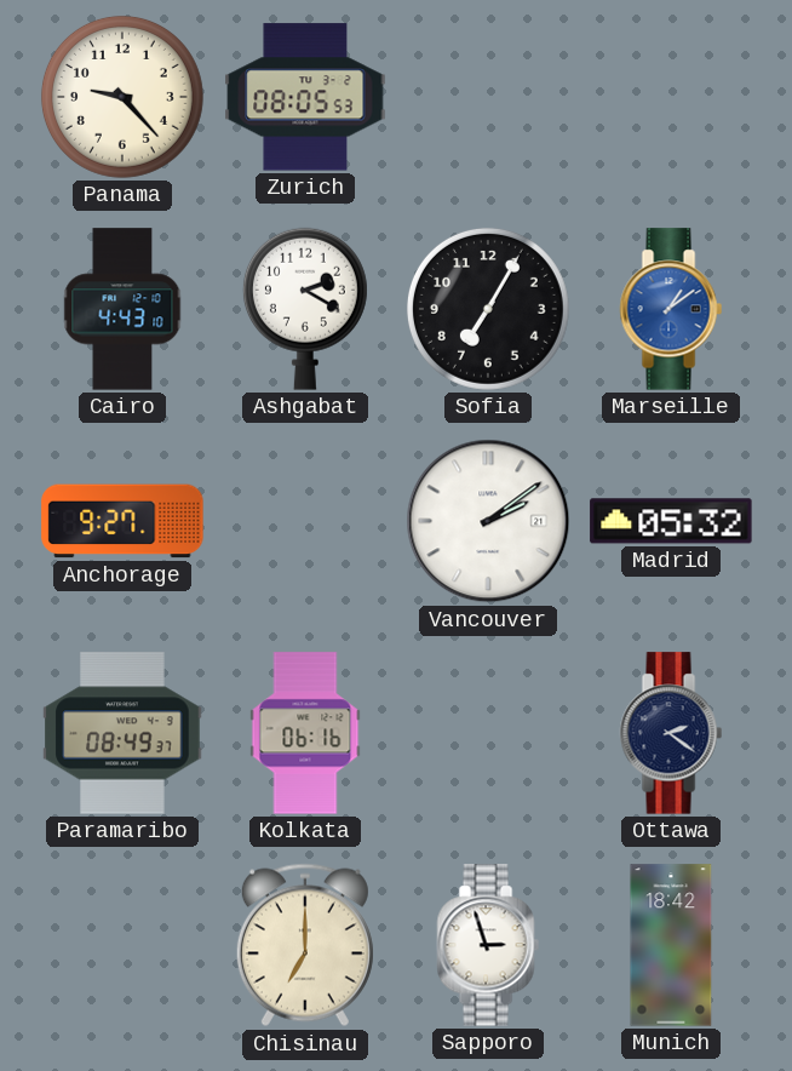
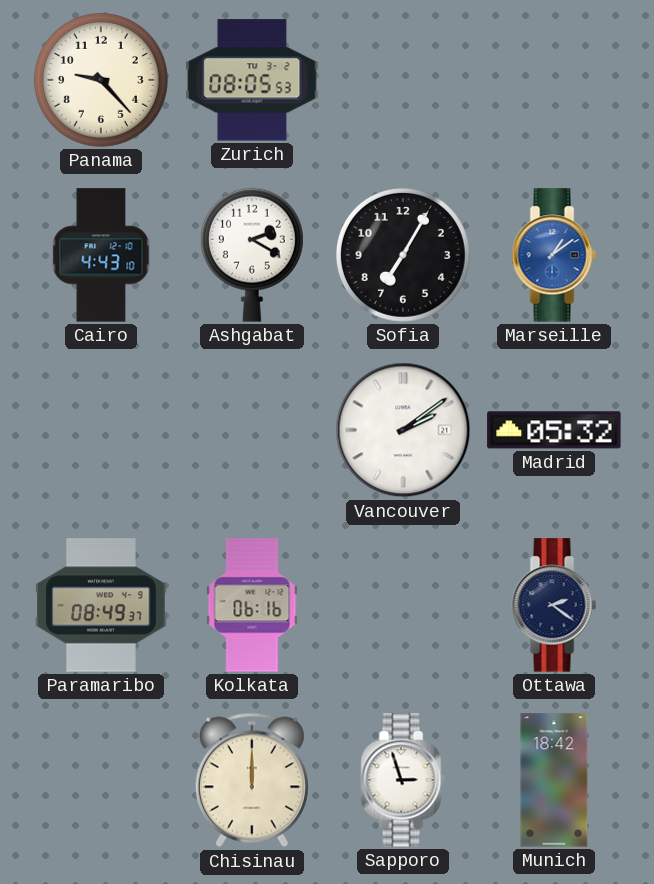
Anchorage: 9:27 -> none
Chisinau: 7:00 -> 12:00
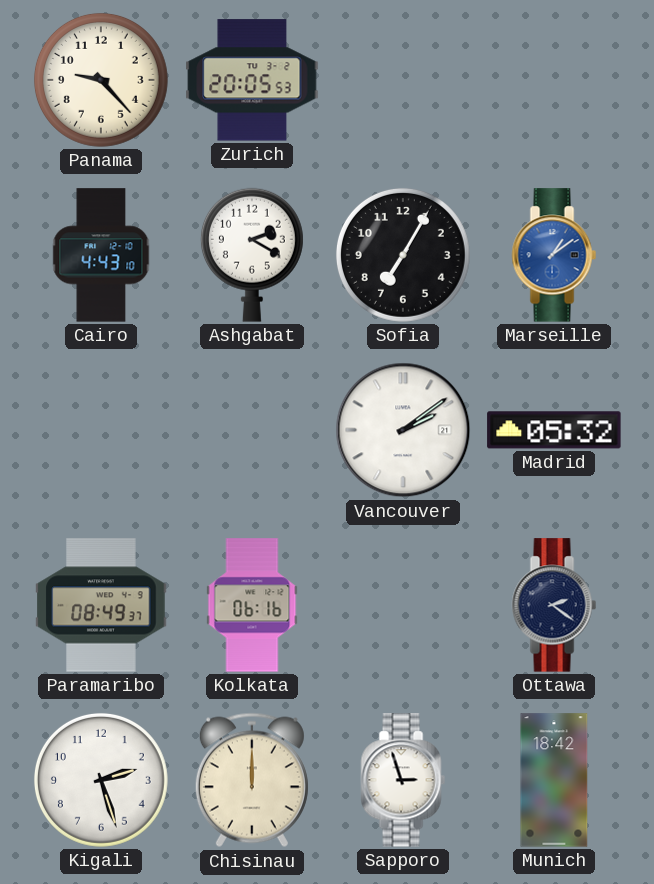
Zurich: 08:05 -> 20:05
Kigali: none -> 2:27
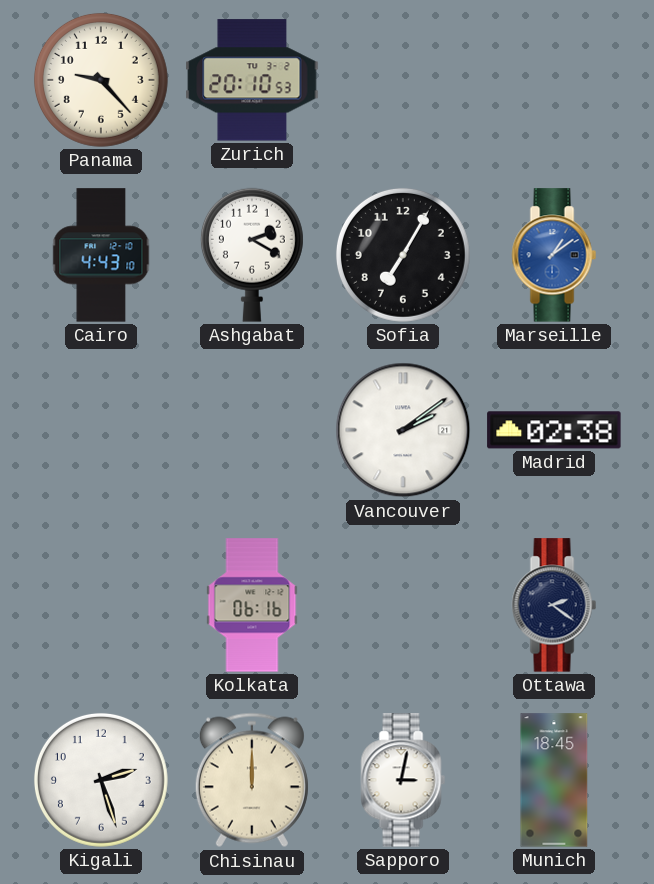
Zurich: 20:05 -> 20:10
Madrid: 05:32 -> 02:38
Paramaribo: 08:49 -> none
Sapporo: 2:57 -> 3:02
Munich: 18:42 -> 18:45
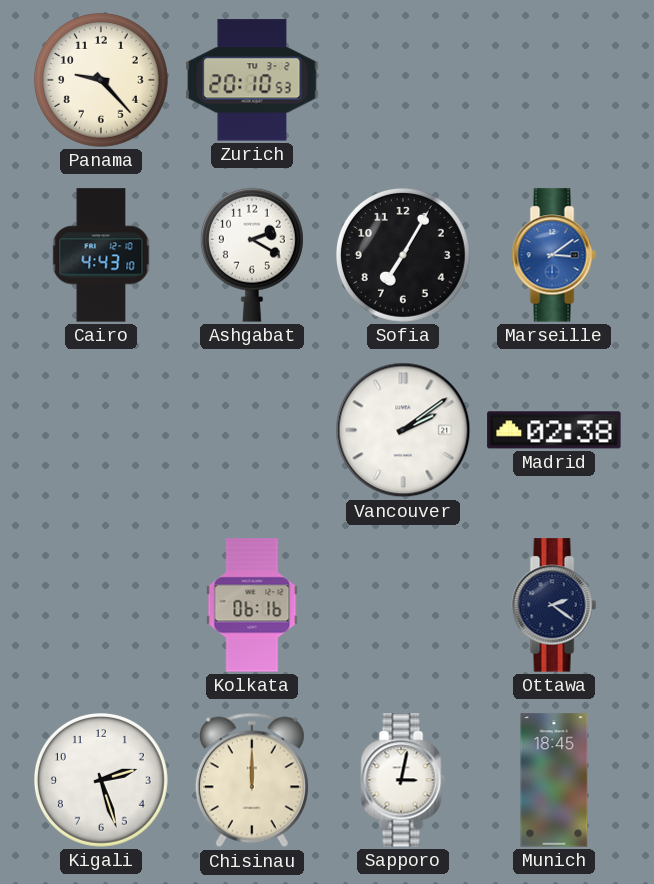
Marseille: 1:09 -> 3:09
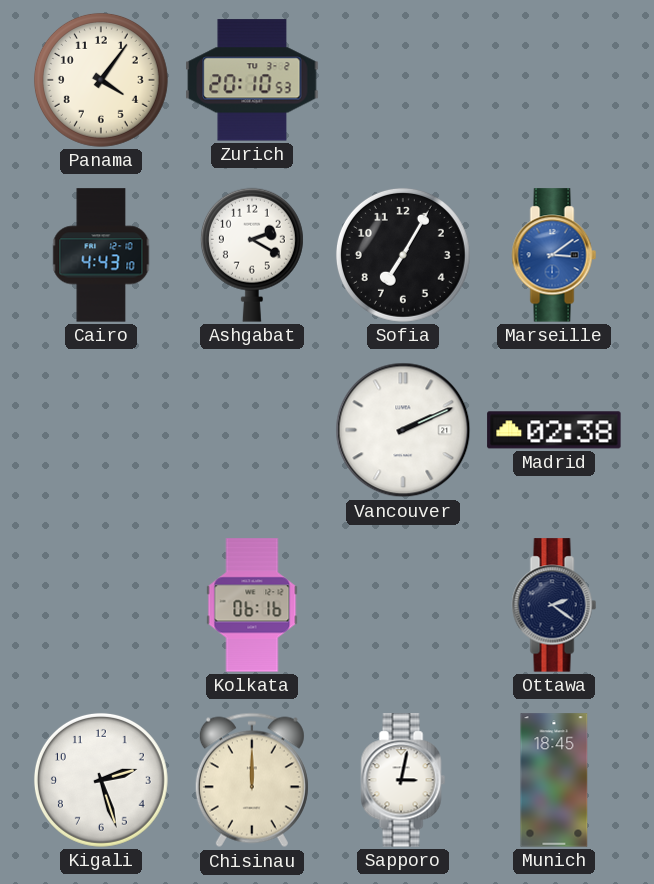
Panama: 9:23 -> 4:06
Vancouver: 2:09 -> 2:11
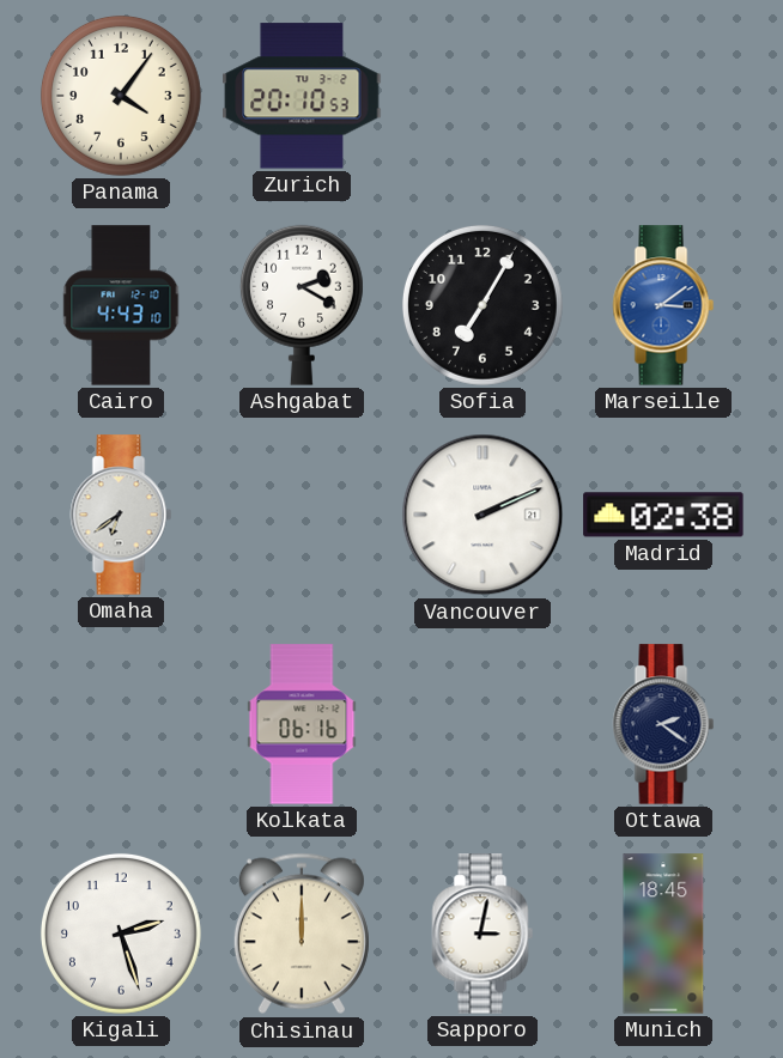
Omaha: none -> 6:39
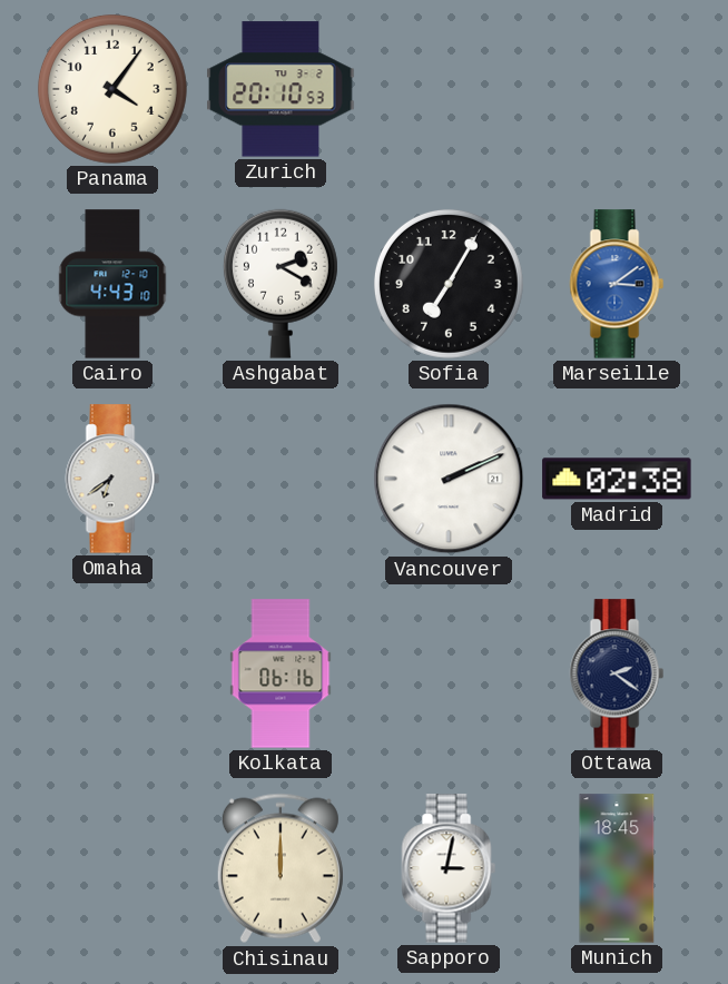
Kigali: 2:27 -> none
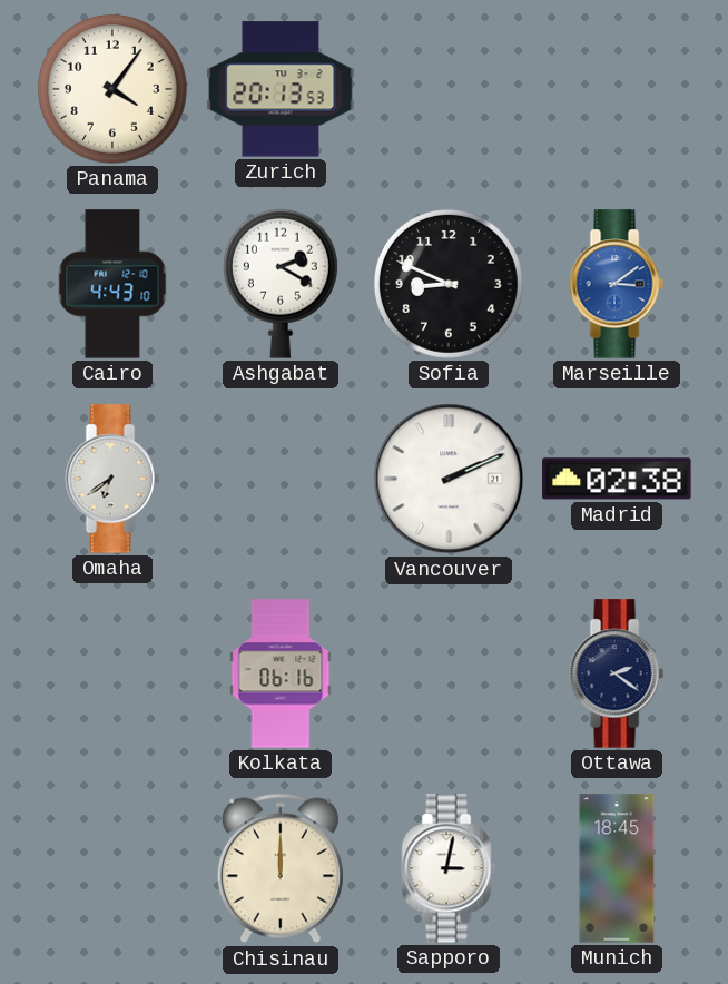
Zurich: 20:10 -> 20:13
Sofia: 7:05 -> 8:49
